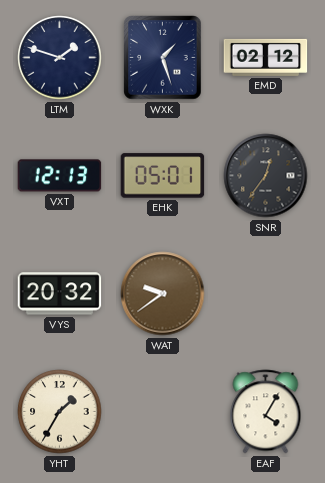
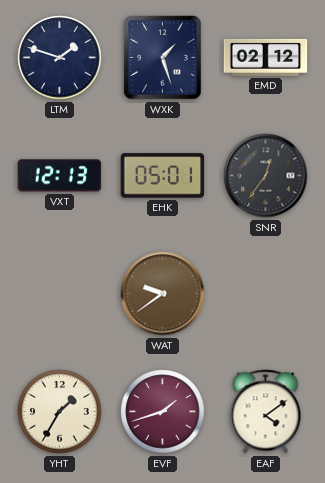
VYS: 20:32 -> none
EVF: none -> 1:42
EAF: 4:05 -> 4:09
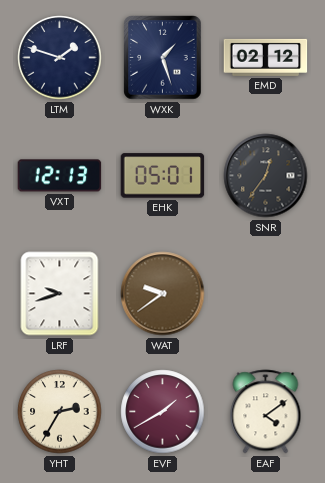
LRF: none -> 9:42
YHT: 1:35 -> 2:35
EVF: 1:42 -> 1:40
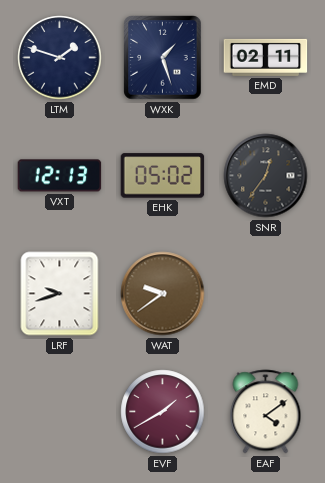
EMD: 02:12 -> 02:11
EHK: 05:01 -> 05:02
YHT: 2:35 -> none
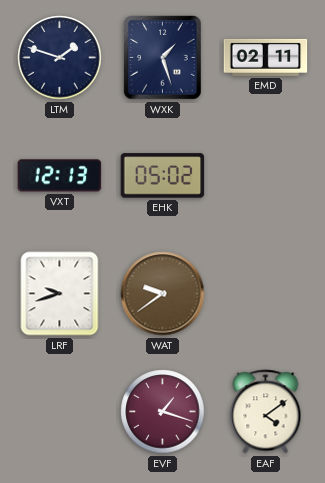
SNR: 12:36 -> none
EVF: 1:40 -> 1:18
